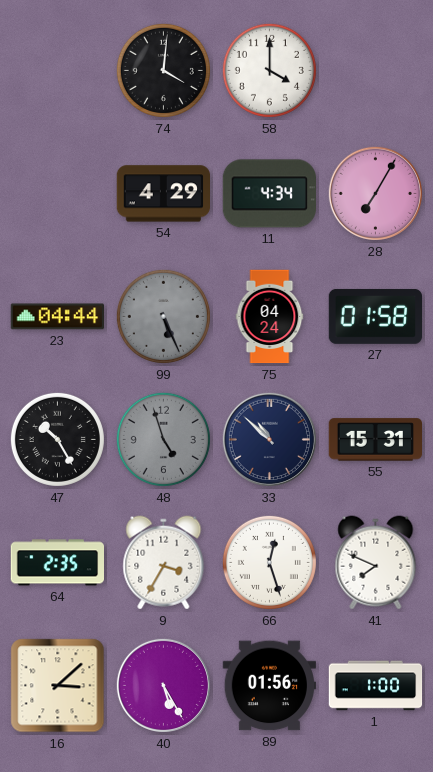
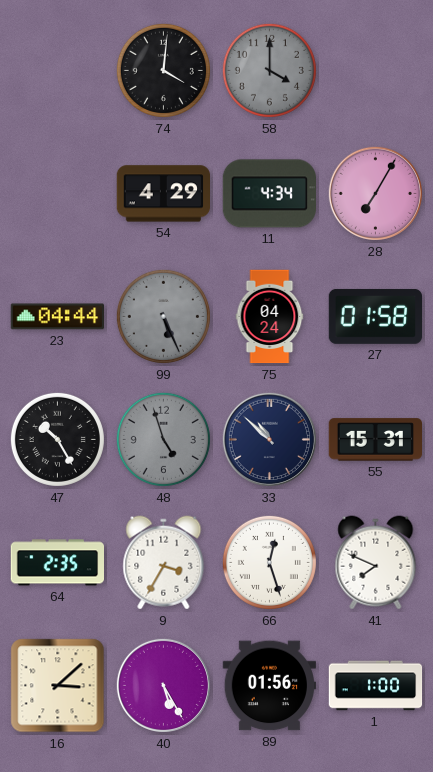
58 dial: white -> grey
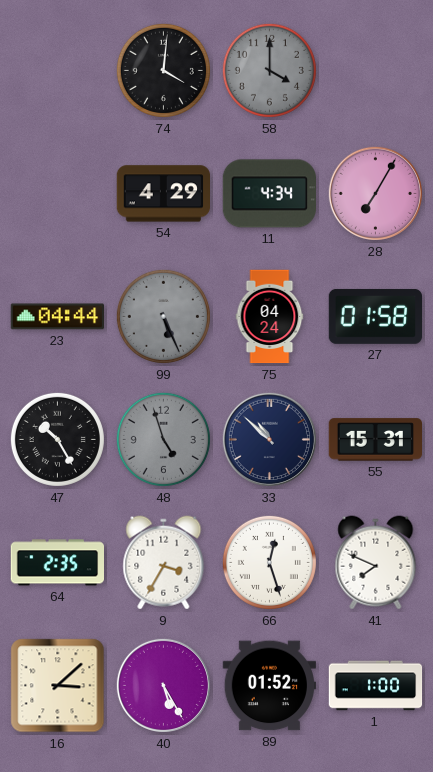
89: 01:56 -> 01:52
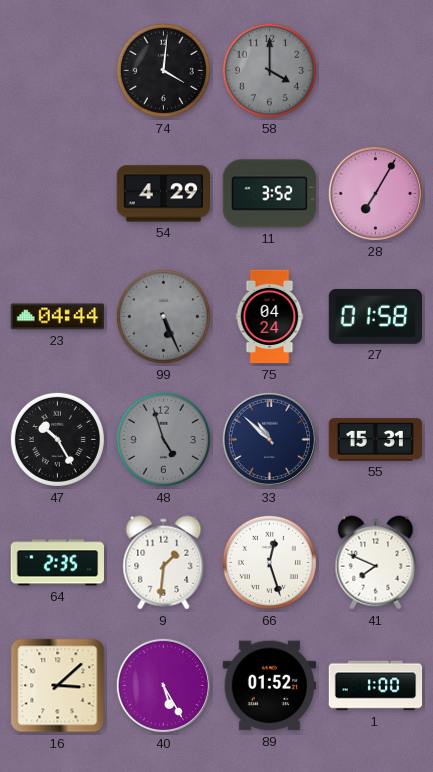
11: 4:34 -> 3:52
9: 3:35 -> 1:31
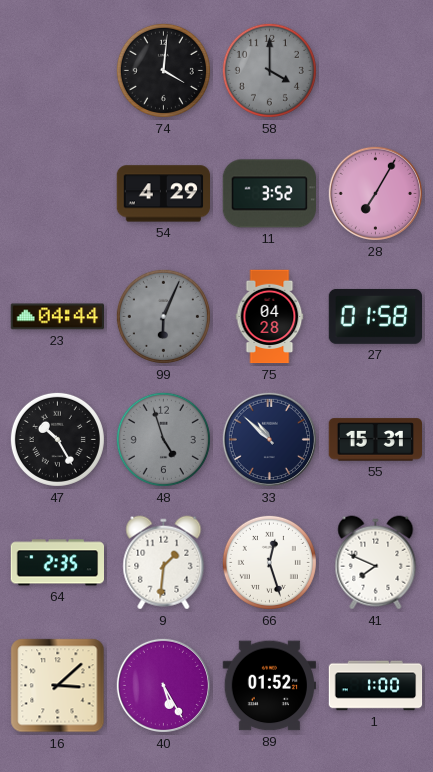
99: 5:26 -> 6:04
75: 04:24 -> 04:28
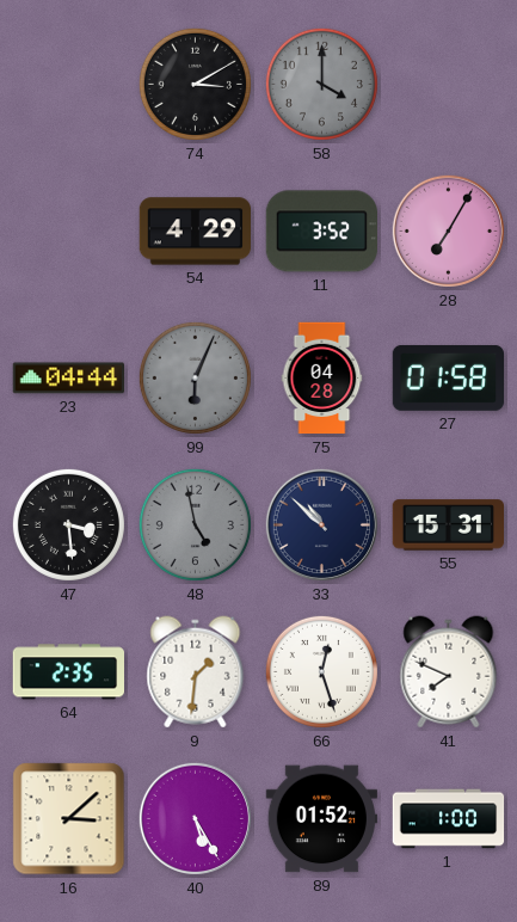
74: 4:01 -> 3:10
47: 10:25 -> 3:29
48: 4:57 -> 4:58
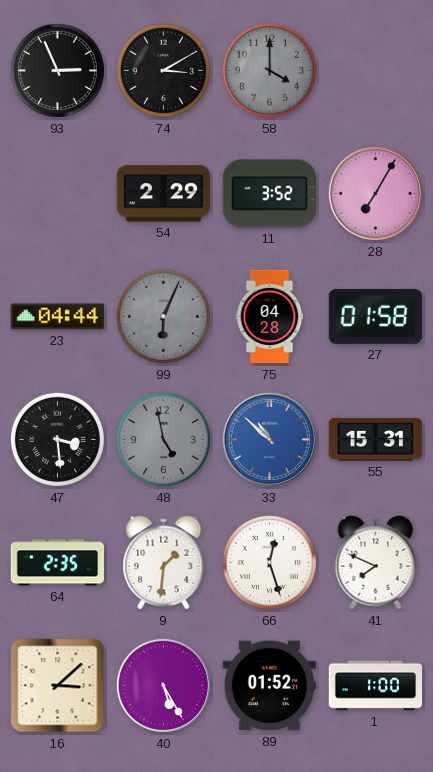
93: none -> 2:56
54: 4:29 -> 2:29
33 dial: navy -> blue
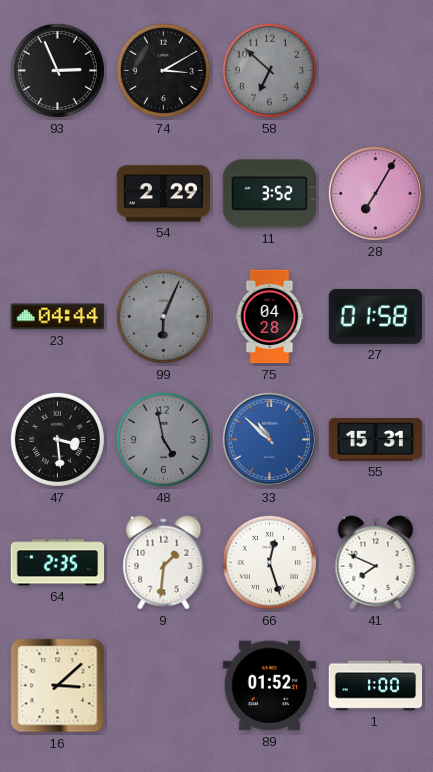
58: 4:00 -> 6:52
40: 5:25 -> none
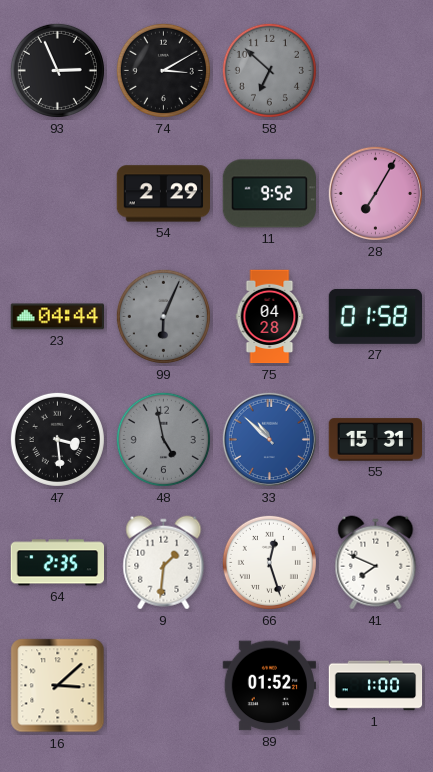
11: 3:52 -> 9:52
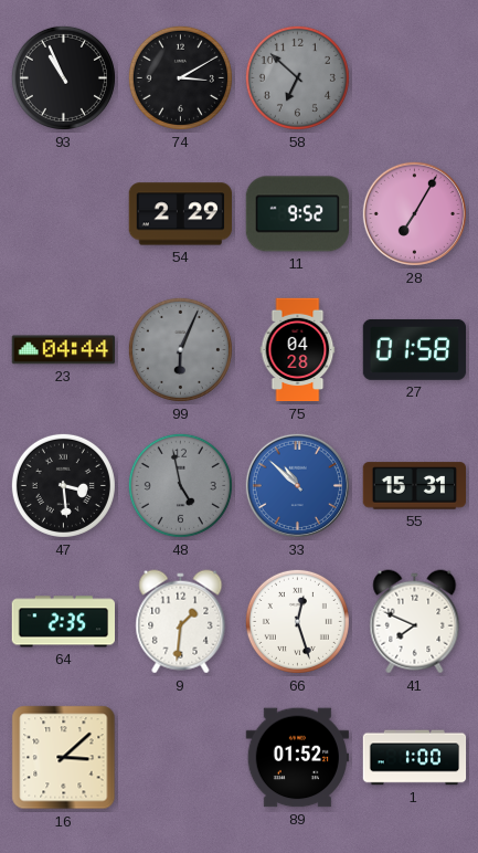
93: 2:56 -> 10:56
